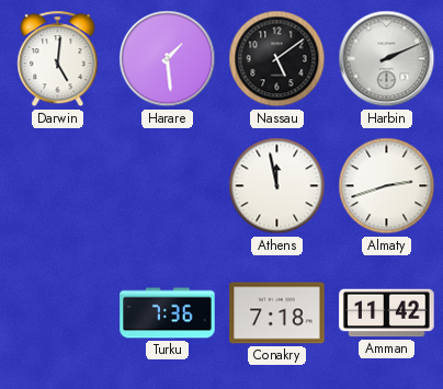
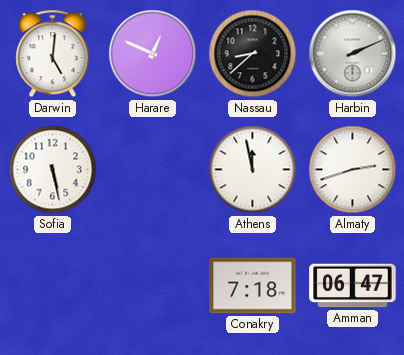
Harare: 1:29 -> 12:49
Nassau: 5:09 -> 8:38
Sofia: none -> 5:28
Turku: 7:36 -> none
Amman: 11:42 -> 06:47
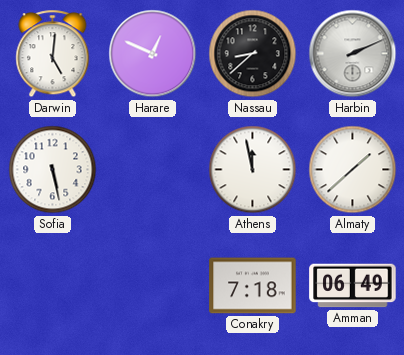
Almaty: 2:42 -> 1:38
Amman: 06:47 -> 06:49
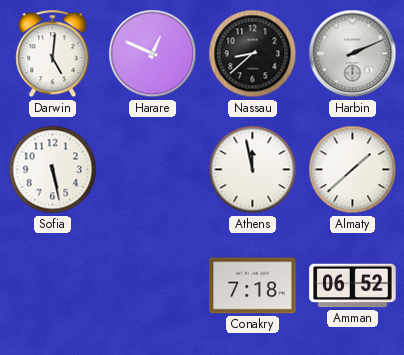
Amman: 06:49 -> 06:52
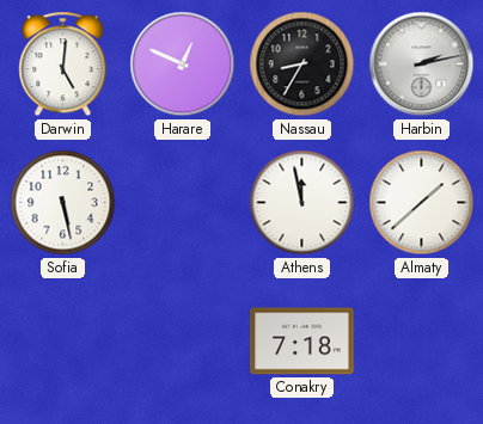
Nassau: 8:38 -> 8:35
Harbin: 2:11 -> 2:13
Amman: 06:52 -> none
